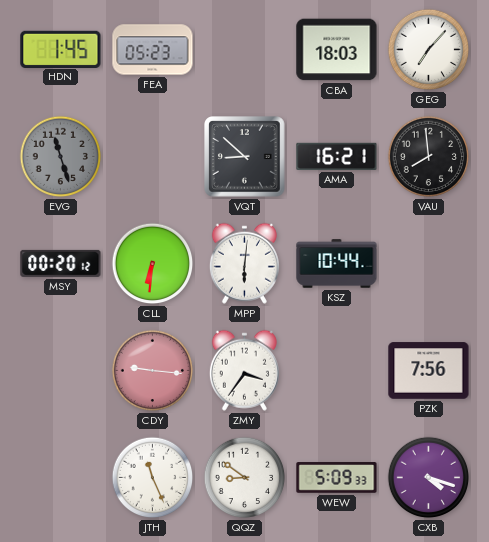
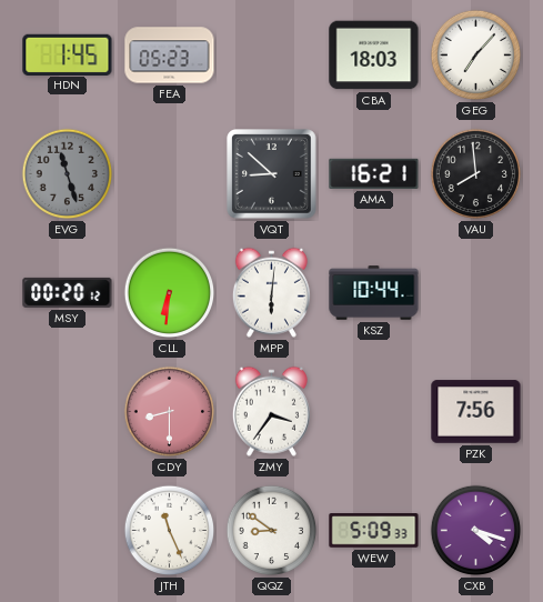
CDY: 9:16 -> 8:30
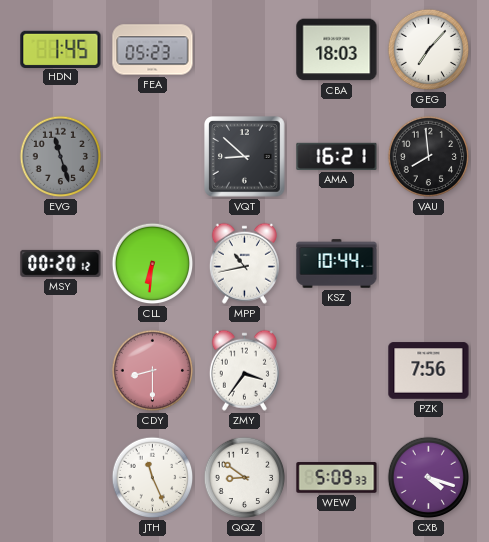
MPP: 6:01 -> 10:43
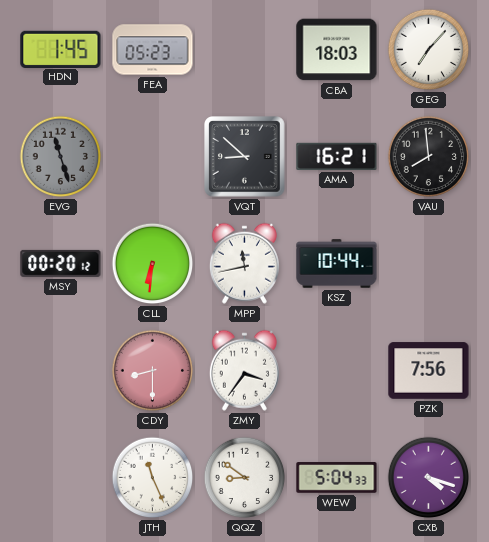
MPP: 10:43 -> 11:43
WEW: 5:09 -> 5:04
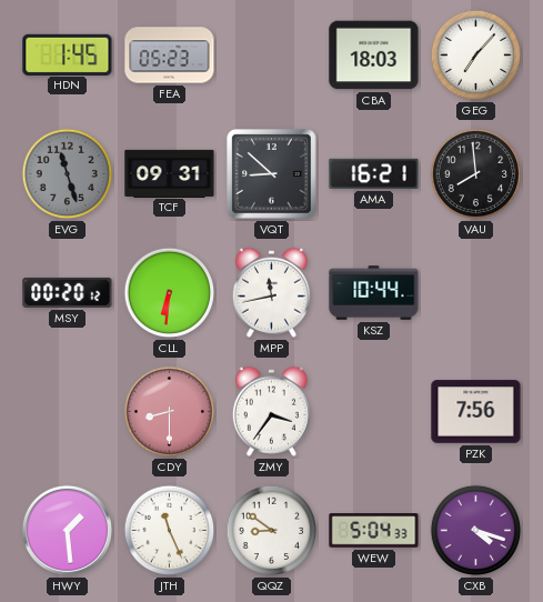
TCF: none -> 09:31
HWY: none -> 1:29
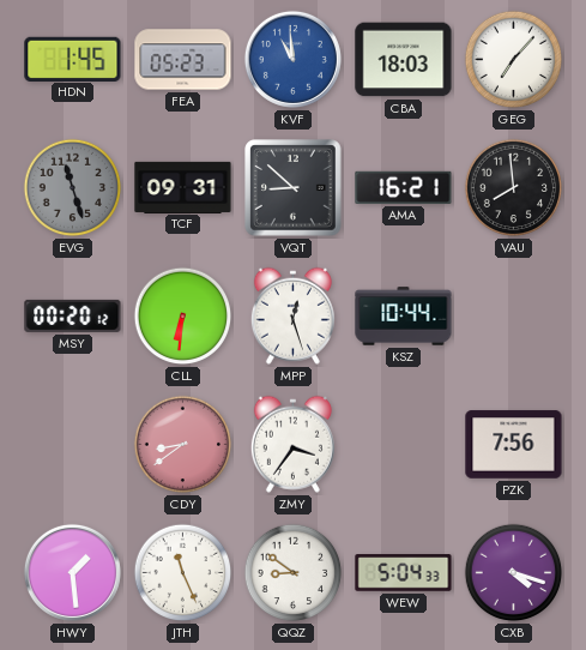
KVF: none -> 10:59
MPP: 11:43 -> 12:27
CDY: 8:30 -> 8:39
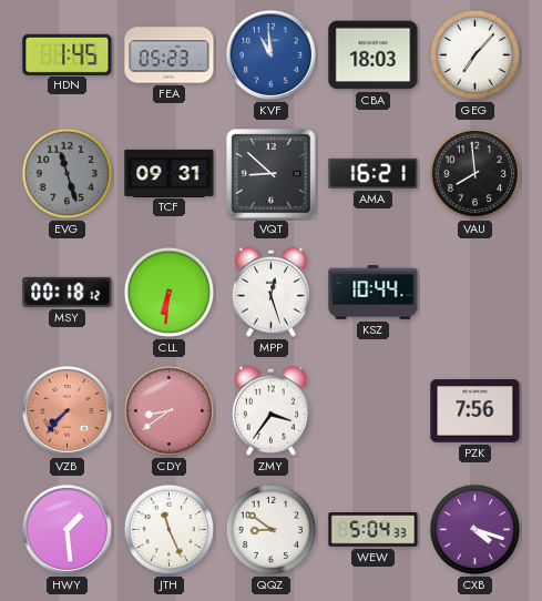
MSY: 00:20 -> 00:18
VZB: none -> 7:37
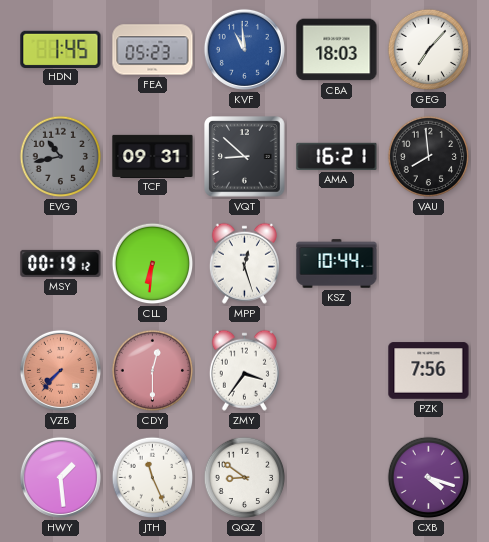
EVG: 11:27 -> 10:43
MSY: 00:18 -> 00:19
CDY: 8:39 -> 12:30
WEW: 5:04 -> none
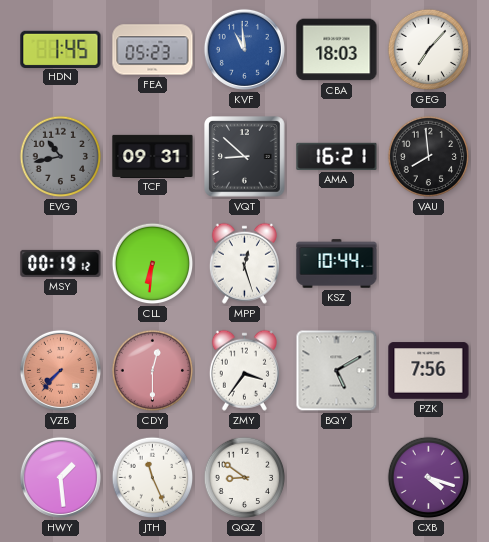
BQY: none -> 5:10
